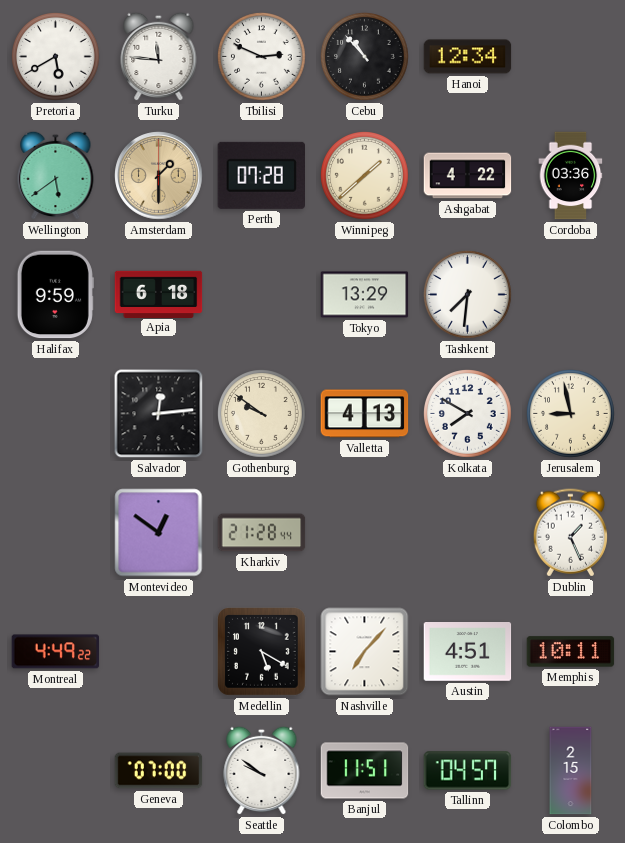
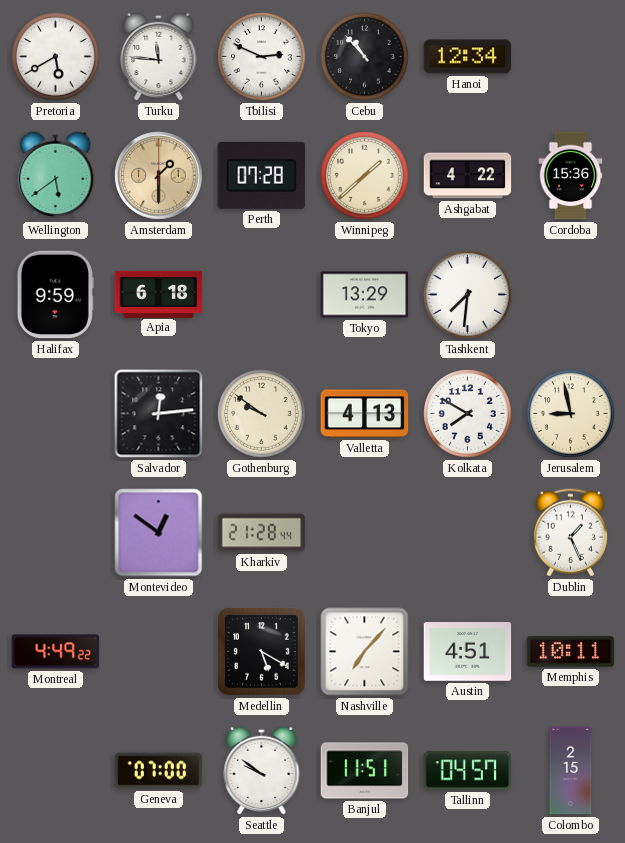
Cordoba: 03:36 -> 15:36
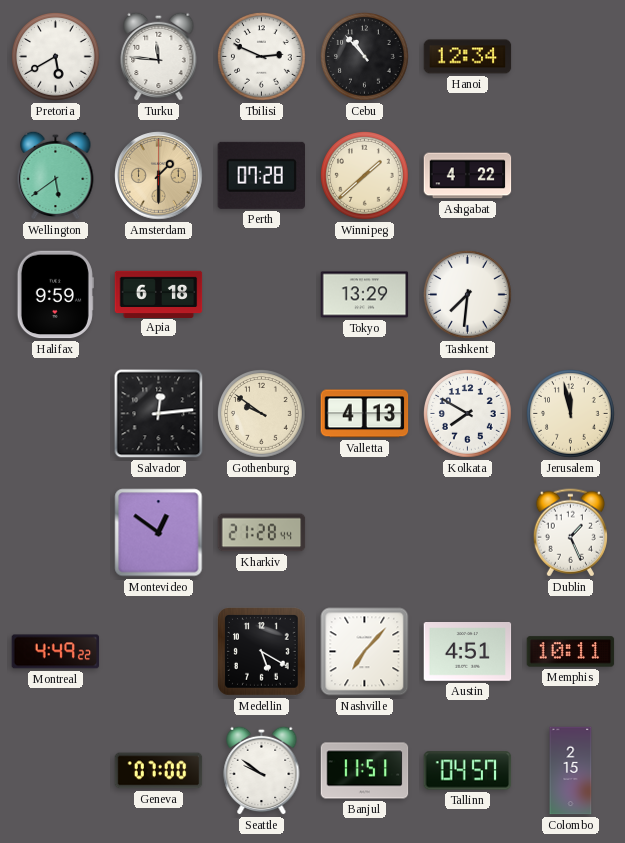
Cordoba: 15:36 -> none
Jerusalem: 8:58 -> 11:58
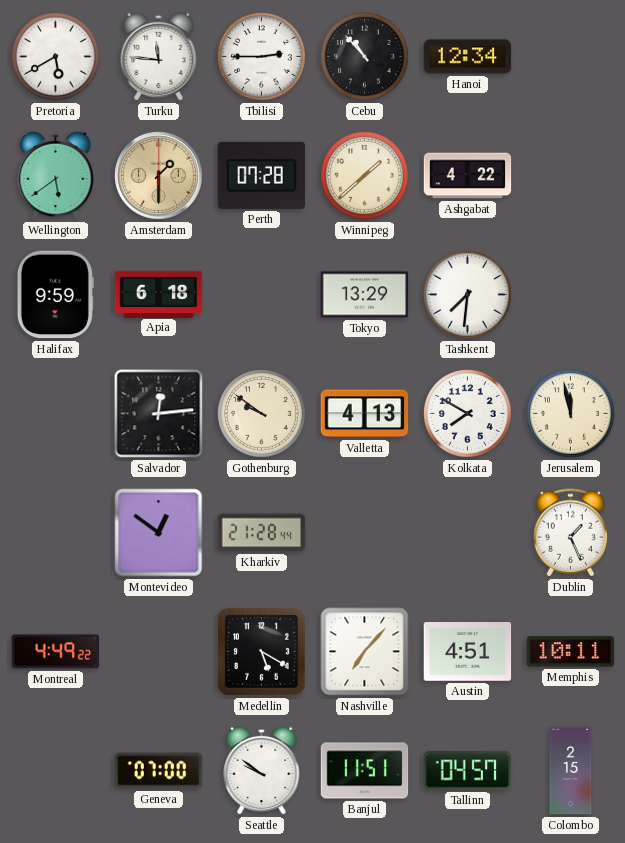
Tbilisi: 2:49 -> 2:45
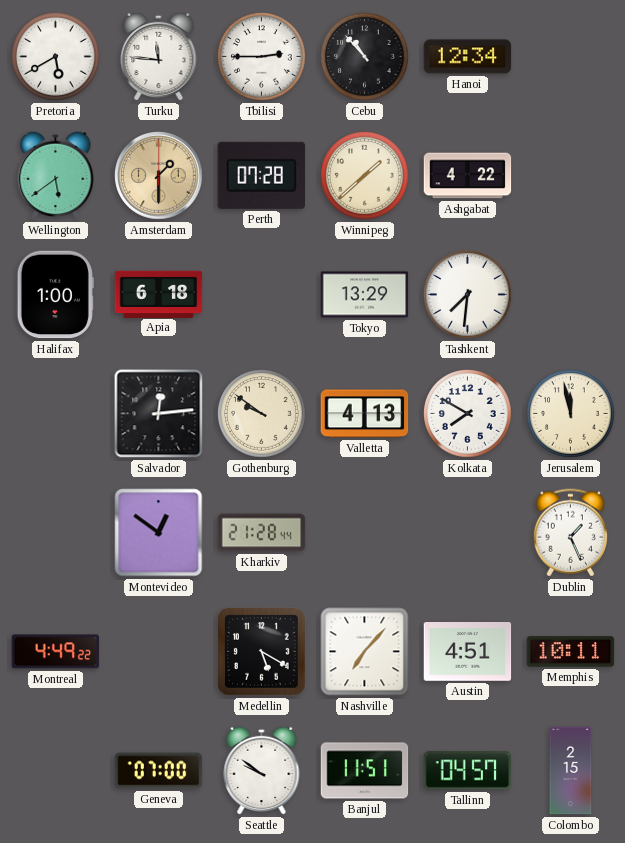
Halifax: 9:59 -> 1:00
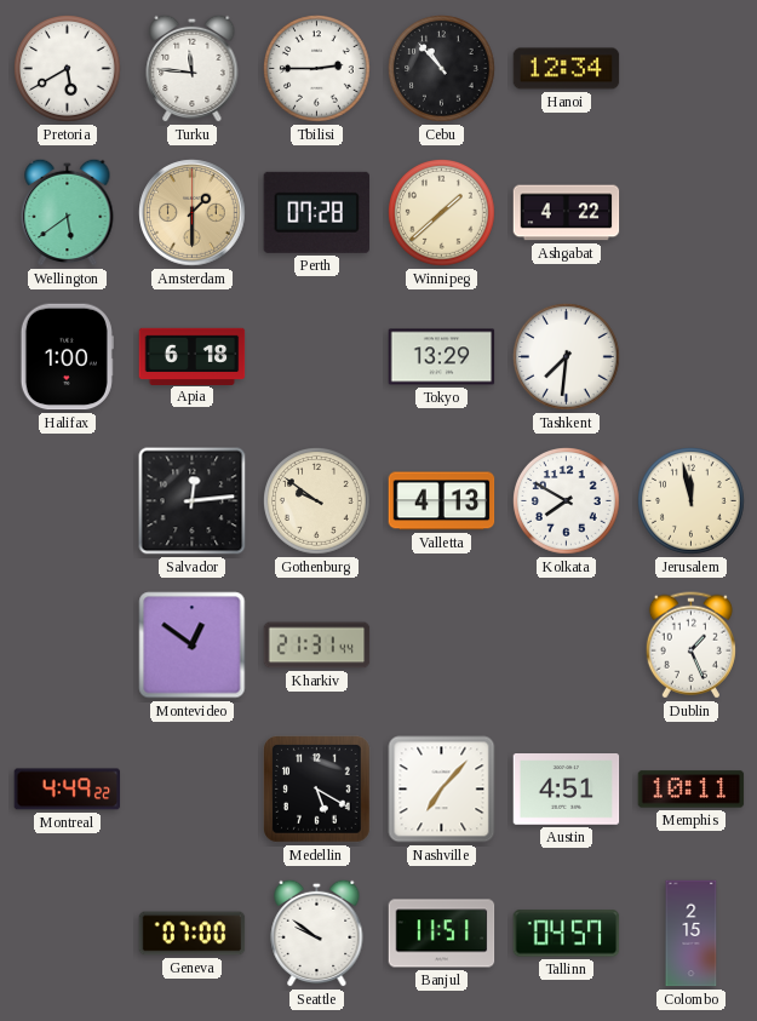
Kharkiv: 21:28 -> 21:31
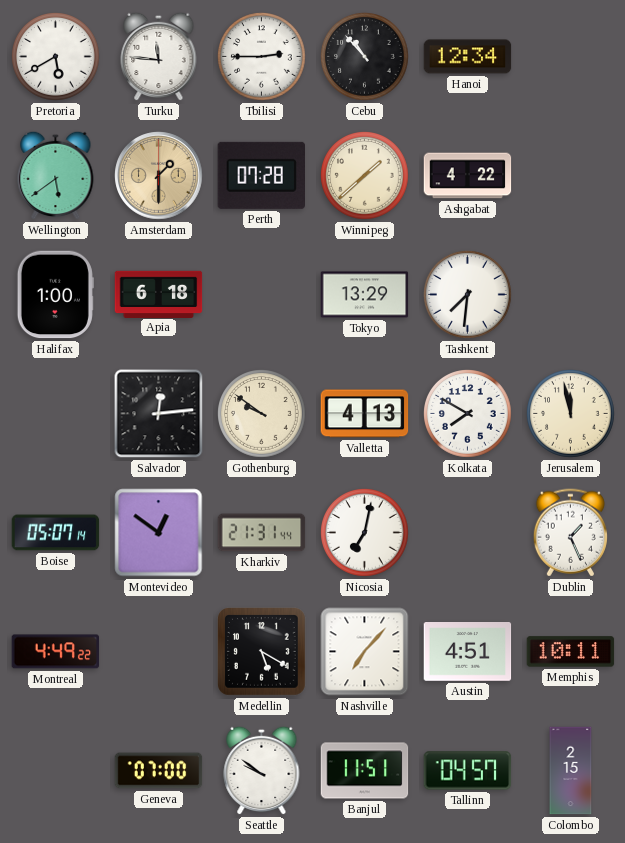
Boise: none -> 05:07
Nicosia: none -> 7:02
